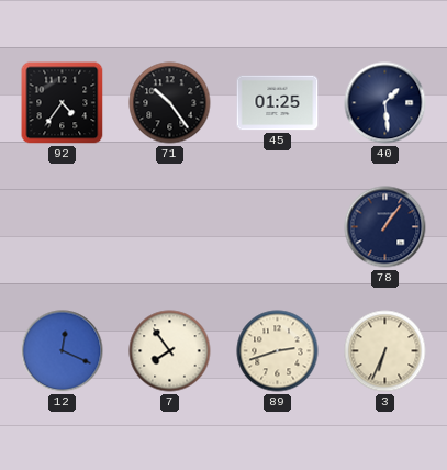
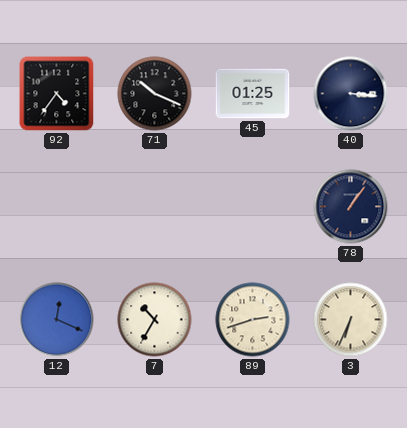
71: 10:24 -> 10:19
40: 1:29 -> 3:16
7: 7:54 -> 10:35
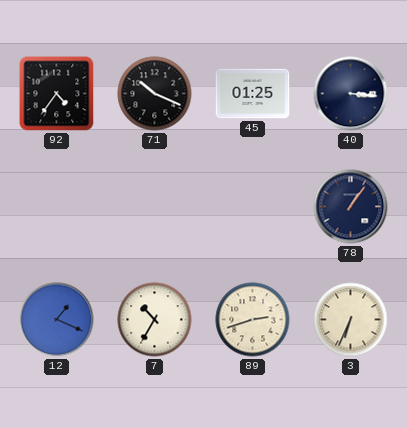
12: 12:19 -> 1:19
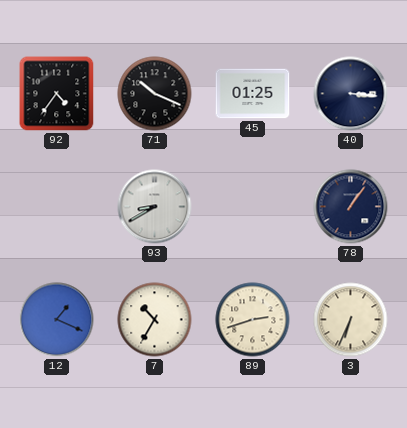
93: none -> 8:40
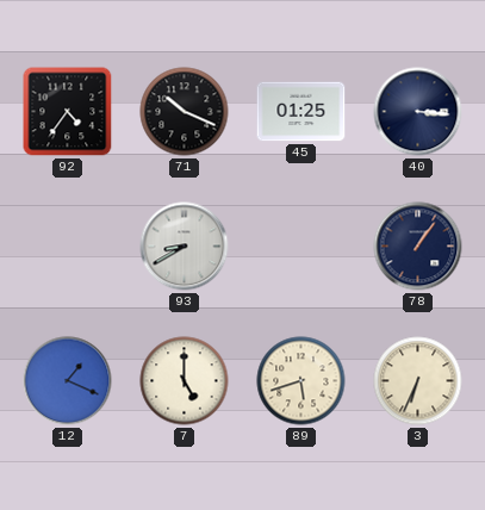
7: 10:35 -> 5:00
89: 2:42 -> 5:42
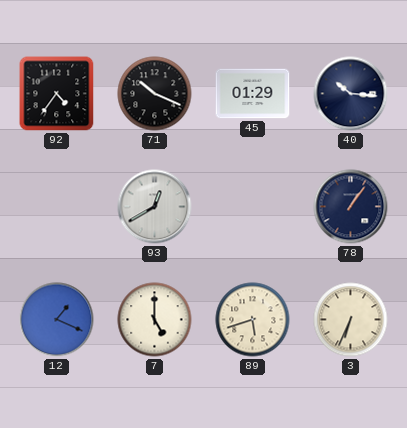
45: 01:25 -> 01:29
40: 3:16 -> 10:16
93: 8:40 -> 12:40
